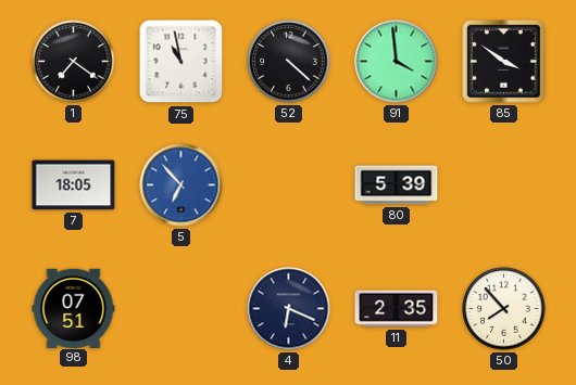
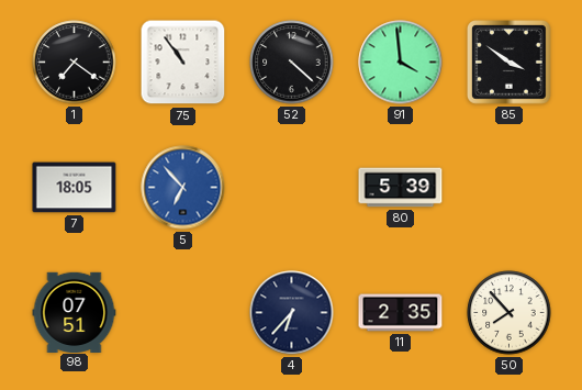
75: 10:58 -> 10:54
4: 6:19 -> 6:37
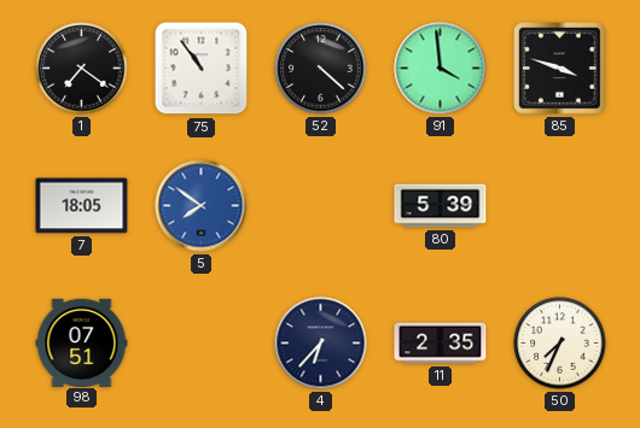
85: 3:51 -> 3:48
5: 6:53 -> 7:51
50: 7:53 -> 7:34
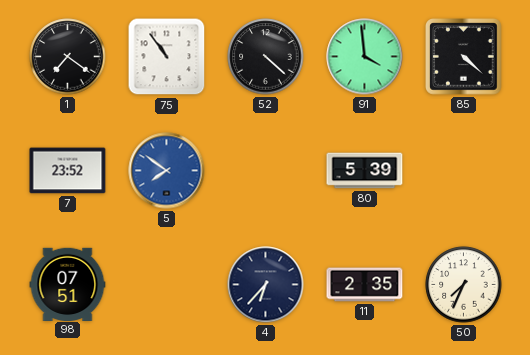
85: 3:48 -> 4:22
7: 18:05 -> 23:52
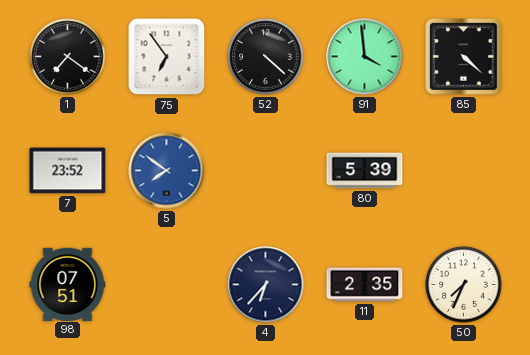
75: 10:54 -> 6:54
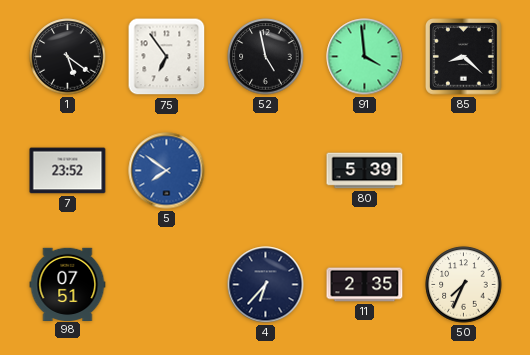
1: 7:21 -> 5:21
52: 4:22 -> 4:58
85: 4:22 -> 8:22
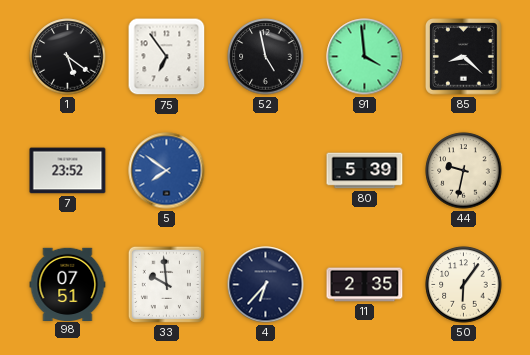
44: none -> 9:32
33: none -> 9:59
50: 7:34 -> 6:06
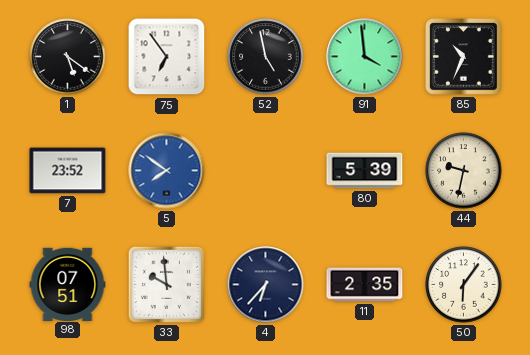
85: 8:22 -> 10:34
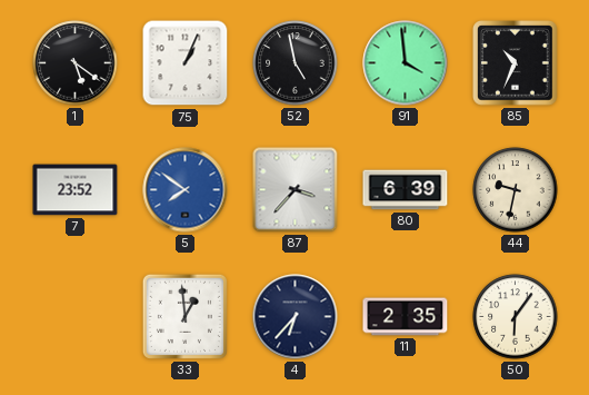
75: 6:54 -> 1:04
87: none -> 3:37
80: 5:39 -> 6:39
98: 07:51 -> none
33: 9:59 -> 12:59
